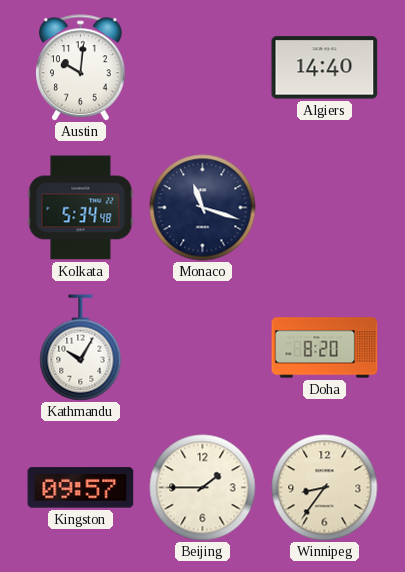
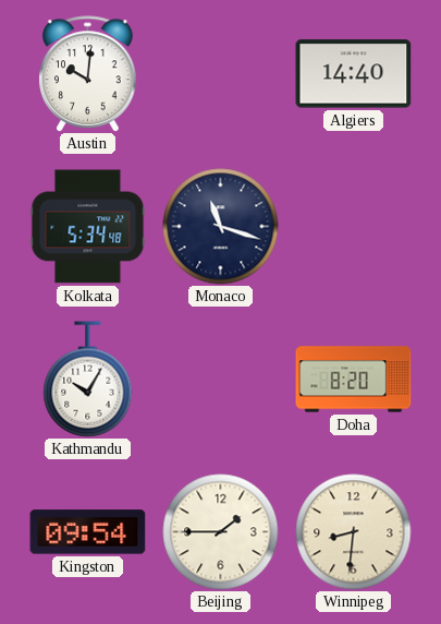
Kingston: 09:57 -> 09:54
Winnipeg: 8:36 -> 8:31
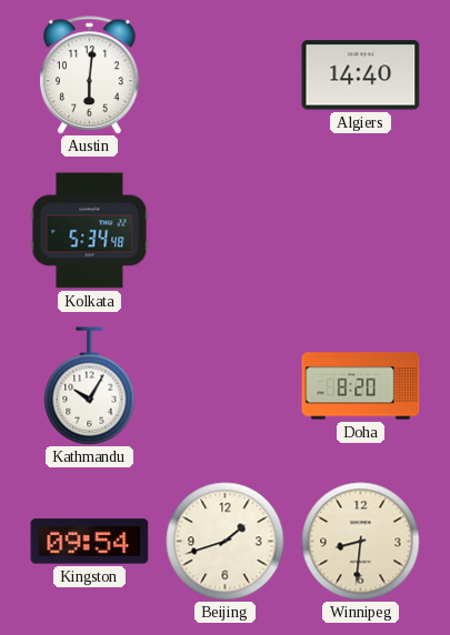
Austin: 10:01 -> 6:01
Monaco: 11:18 -> none
Beijing: 1:45 -> 1:42
